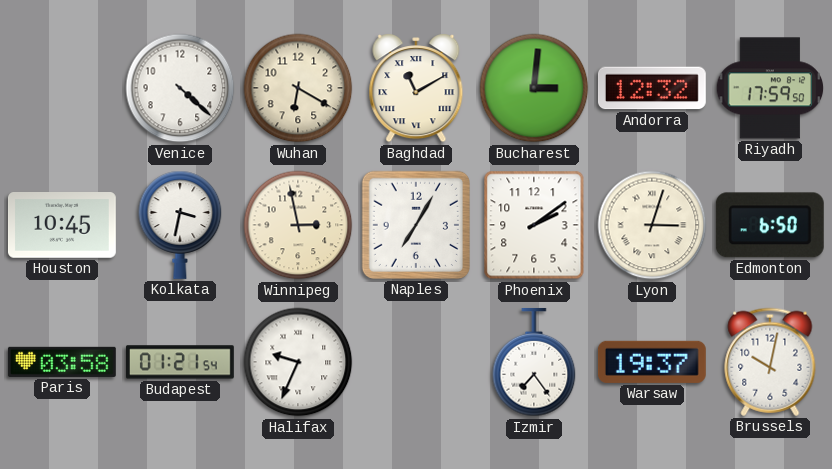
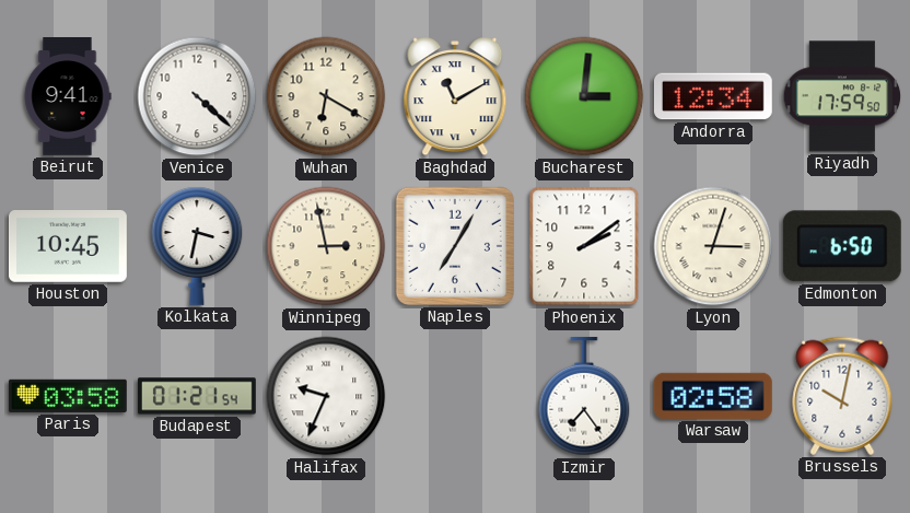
Beirut: none -> 9:41
Andorra: 12:32 -> 12:34
Warsaw: 19:37 -> 02:58
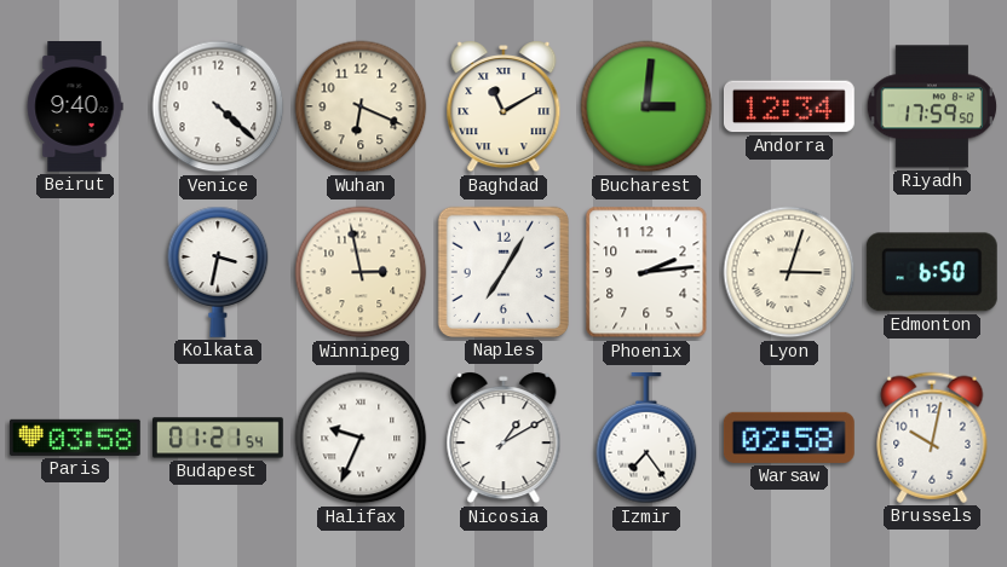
Beirut: 9:41 -> 9:40
Wuhan: 6:20 -> 6:19
Houston: 10:45 -> none
Phoenix: 2:09 -> 2:14
Nicosia: none -> 1:10
